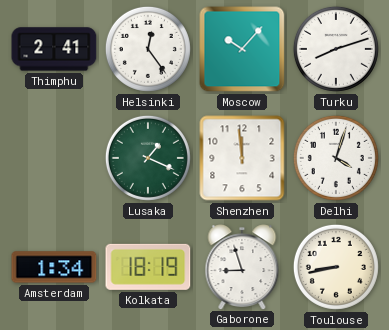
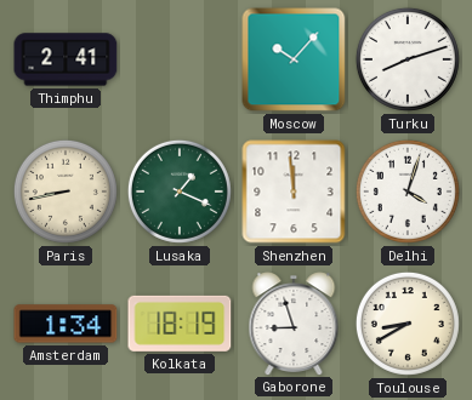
Helsinki: 12:24 -> none
Paris: none -> 8:43
Toulouse: 8:43 -> 8:40
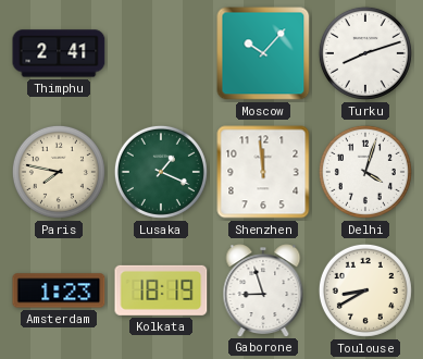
Paris: 8:43 -> 7:47
Amsterdam: 1:34 -> 1:23
